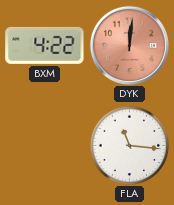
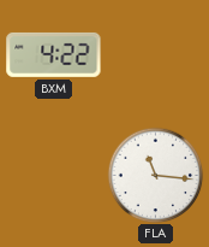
DYK: 12:01 -> none
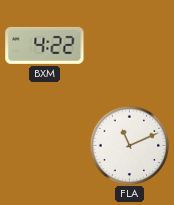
FLA: 11:16 -> 11:11
